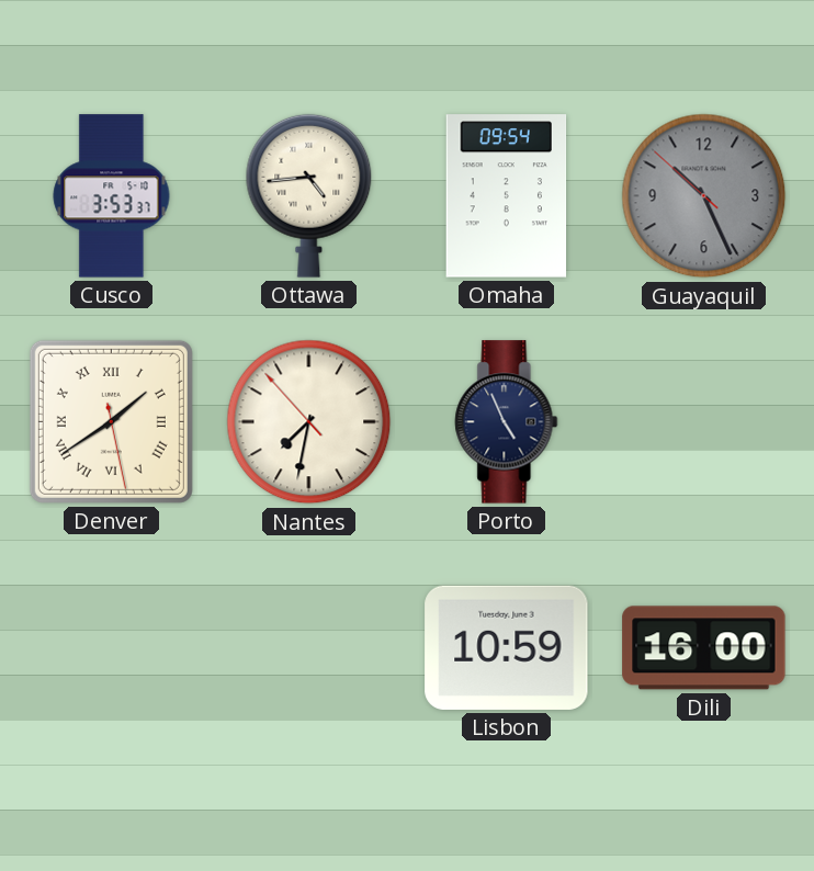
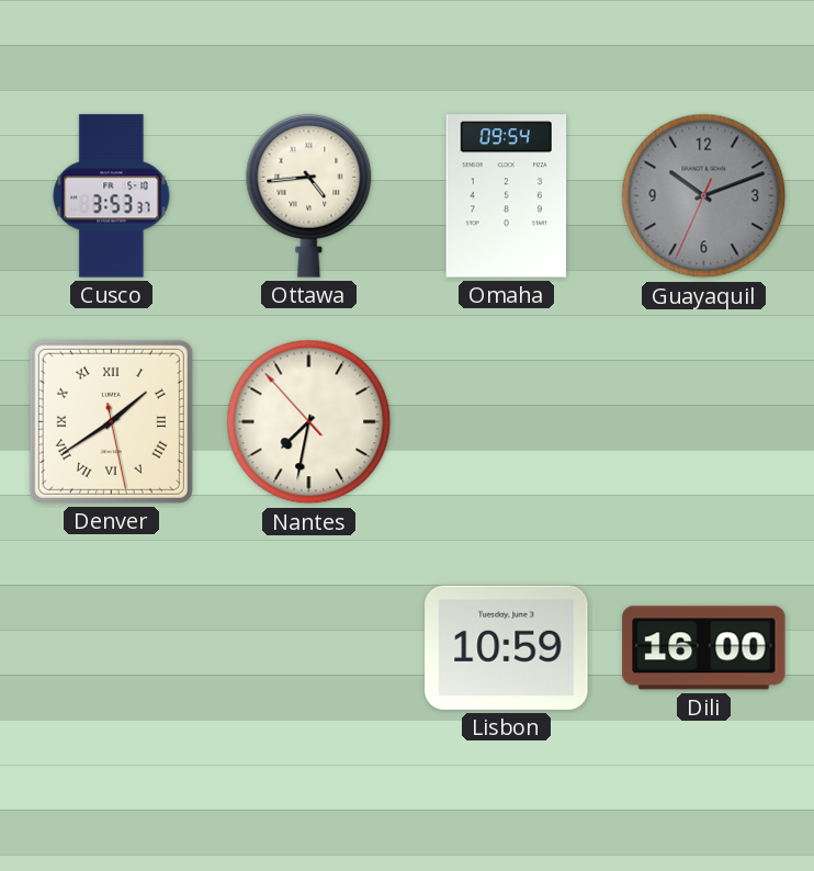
Guayaquil: 10:25 -> 10:11
Porto: 4:56 -> none
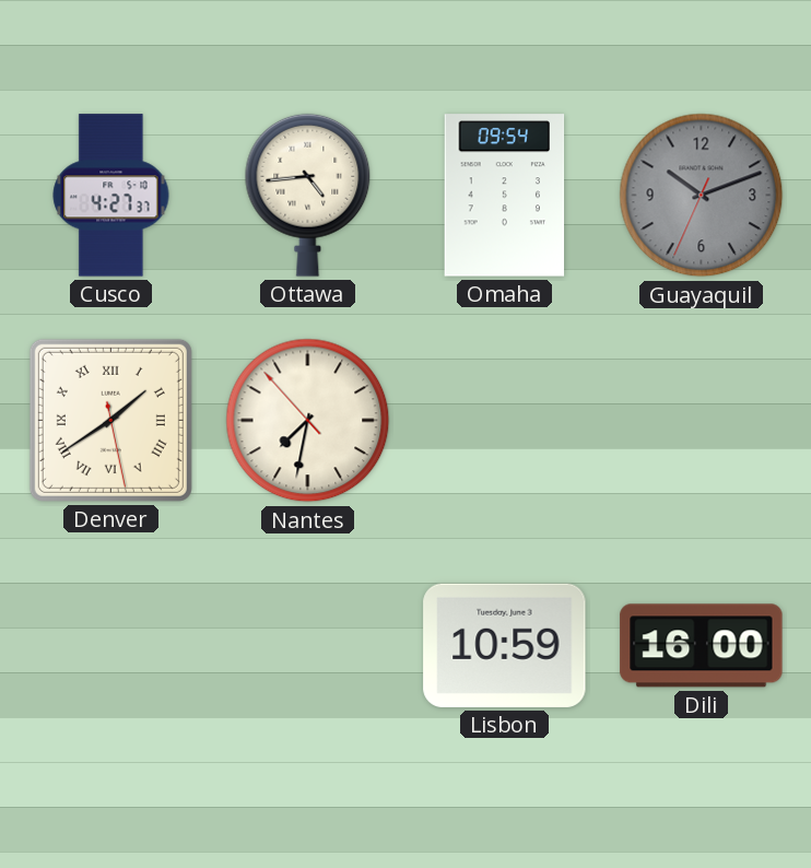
Cusco: 3:53 -> 4:27
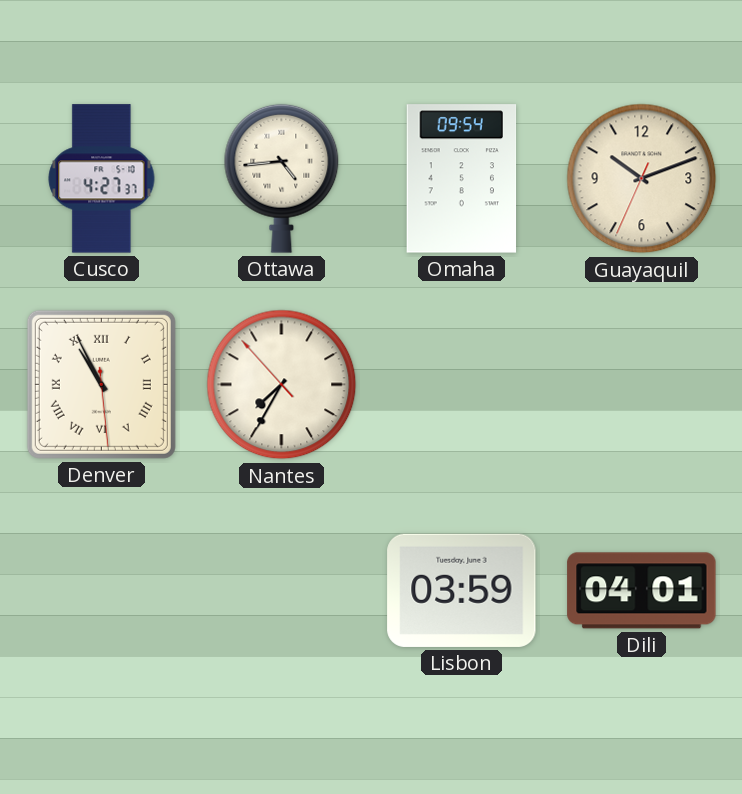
Guayaquil dial: grey -> cream
Denver: 1:39 -> 10:55
Nantes: 7:31 -> 7:34
Lisbon: 10:59 -> 03:59
Dili: 16:00 -> 04:01
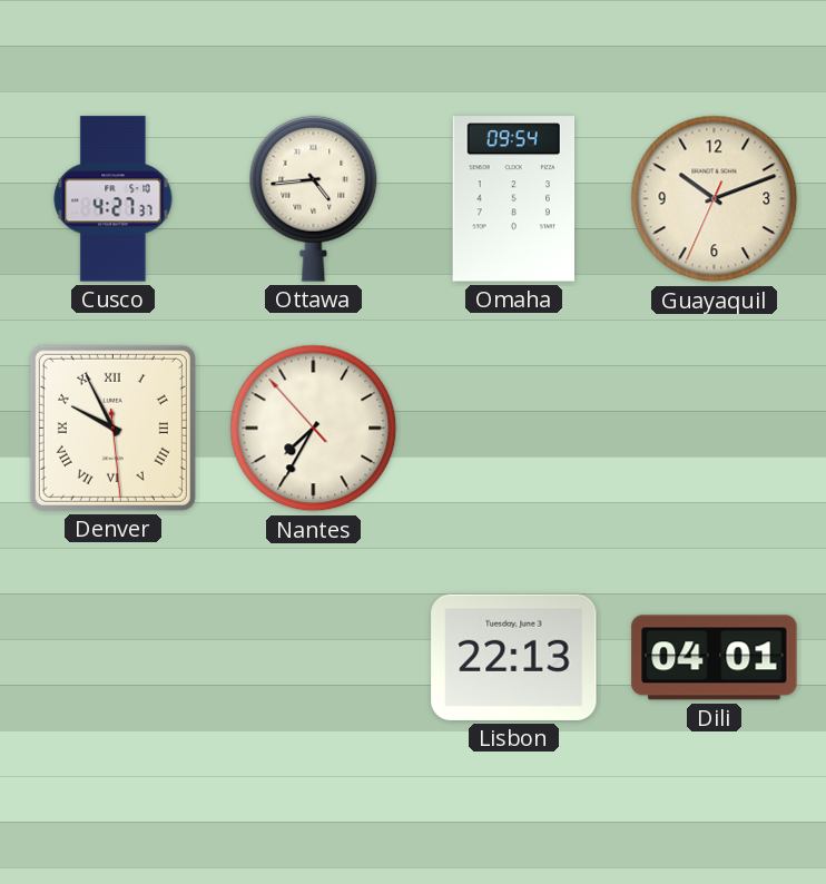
Denver: 10:55 -> 9:55
Lisbon: 03:59 -> 22:13
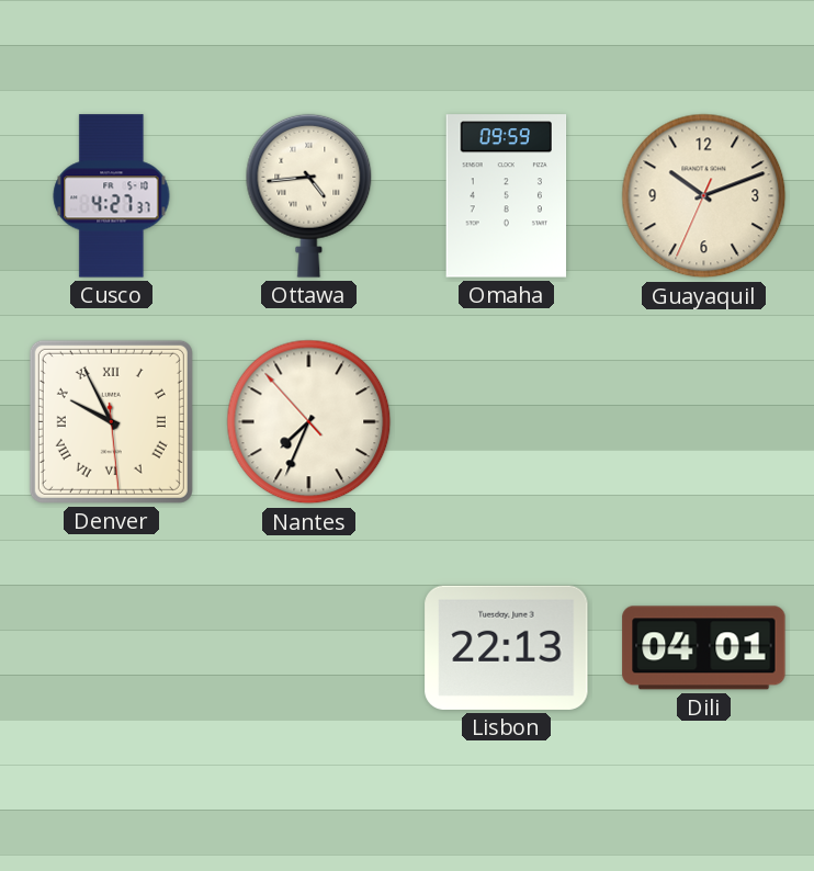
Omaha: 09:54 -> 09:59
Nantes: 7:34 -> 7:33
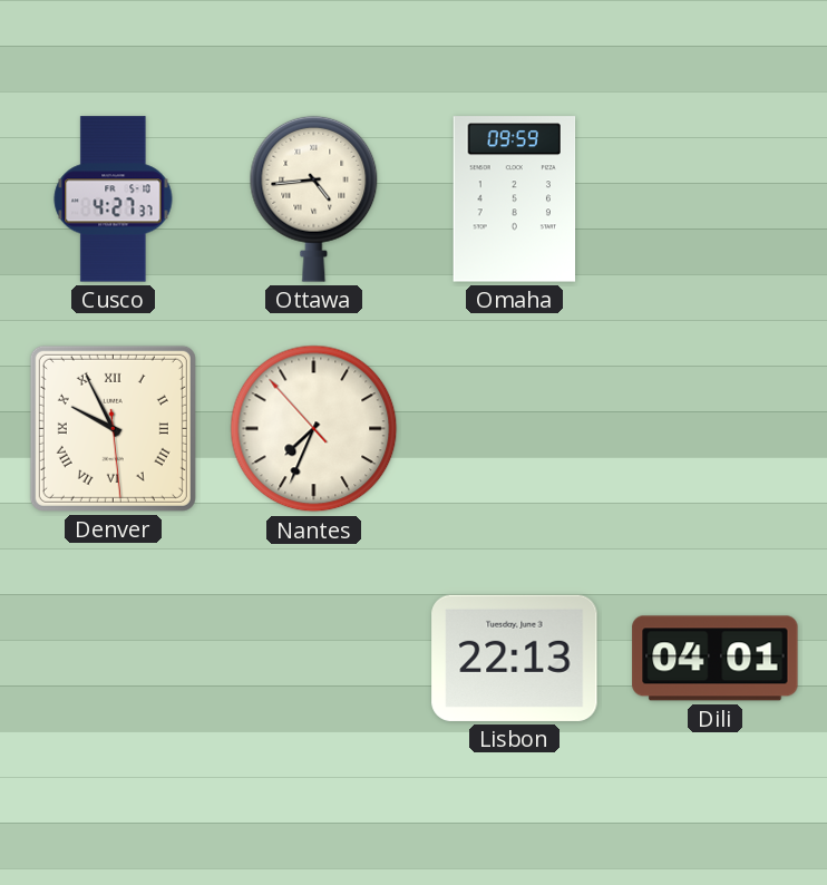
Guayaquil: 10:11 -> none
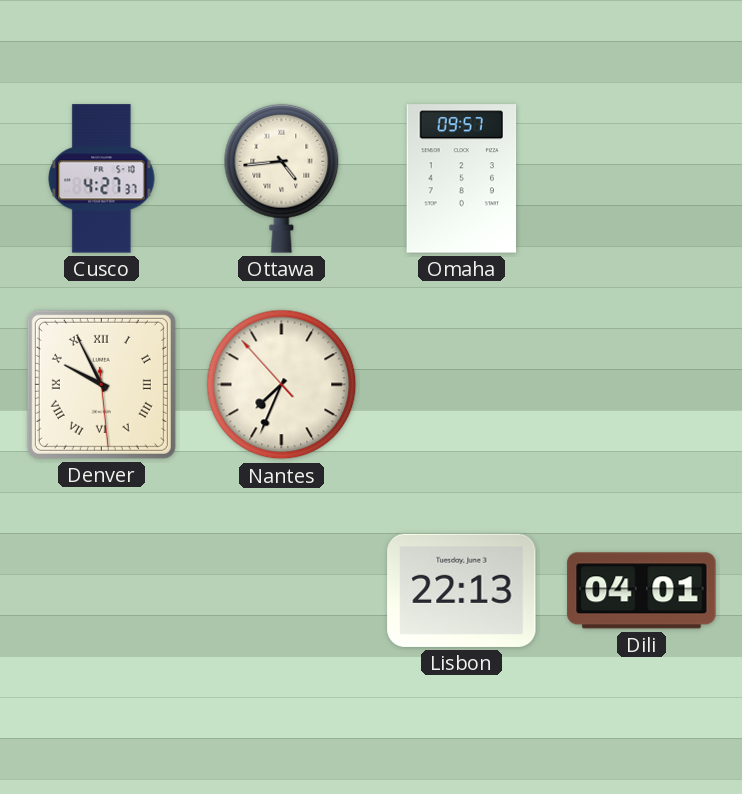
Omaha: 09:59 -> 09:57
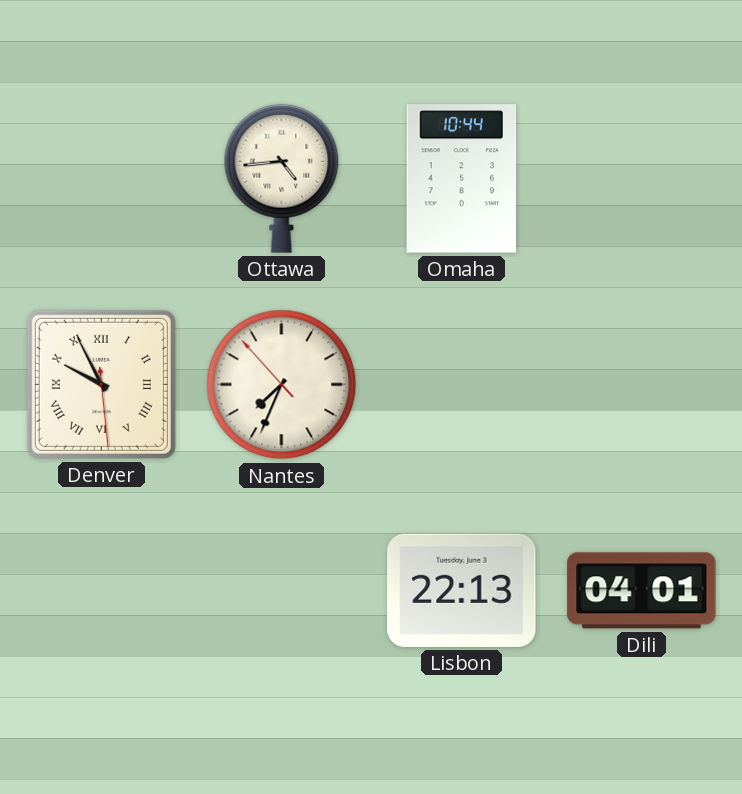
Cusco: 4:27 -> none
Omaha: 09:57 -> 10:44
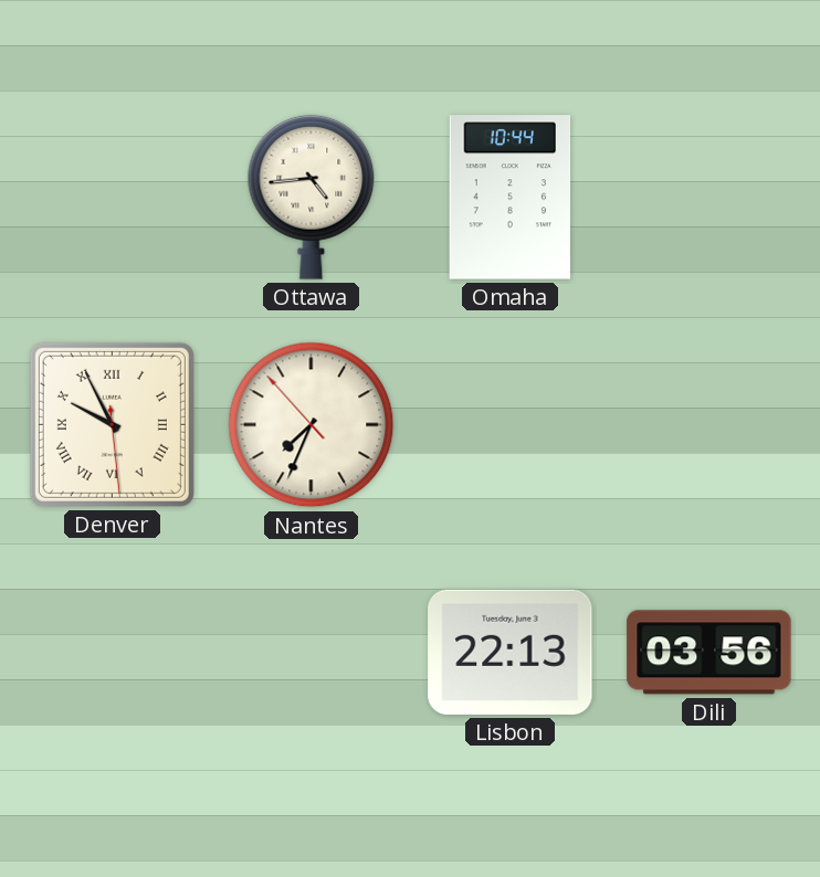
Dili: 04:01 -> 03:56
